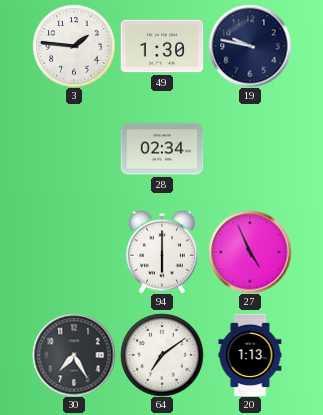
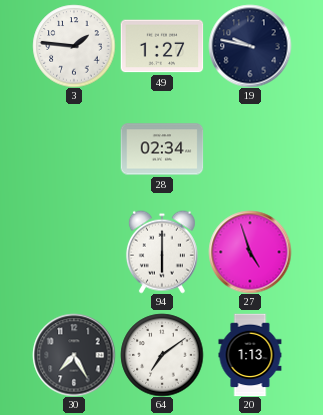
49: 1:30 -> 1:27
27: 4:56 -> 4:57
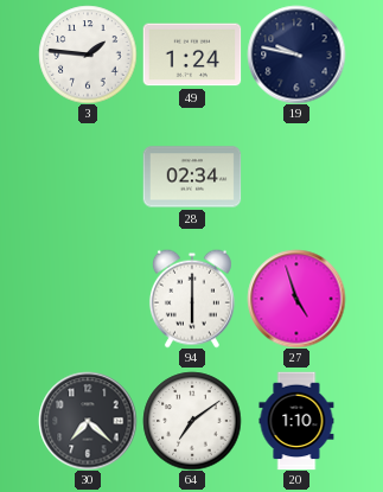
49: 1:27 -> 1:24
30: 7:25 -> 7:22
20: 1:13 -> 1:10
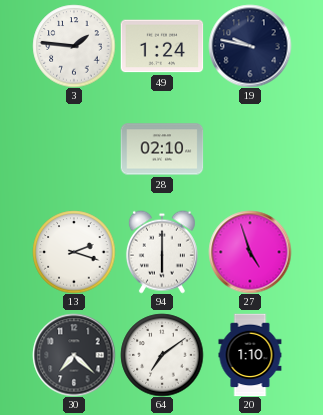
28: 02:34 -> 02:10
13: none -> 2:18
